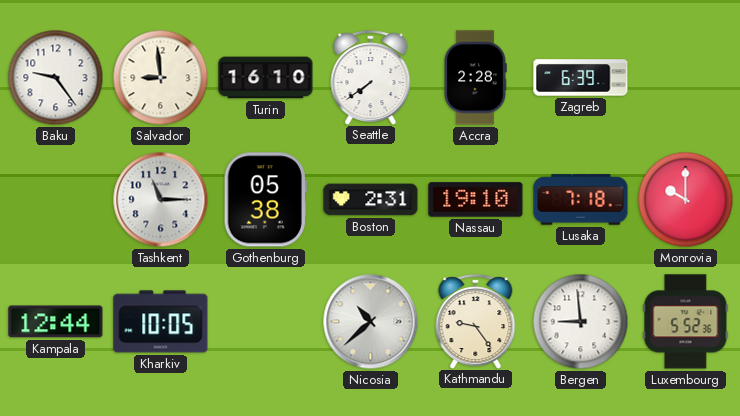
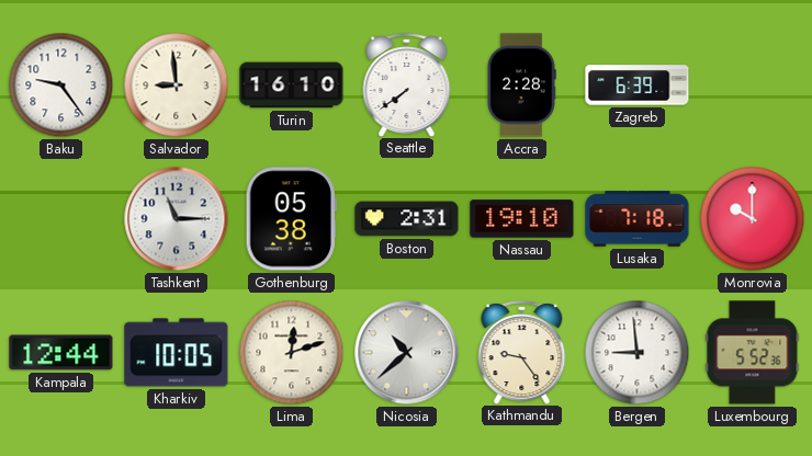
Lima: none -> 12:12
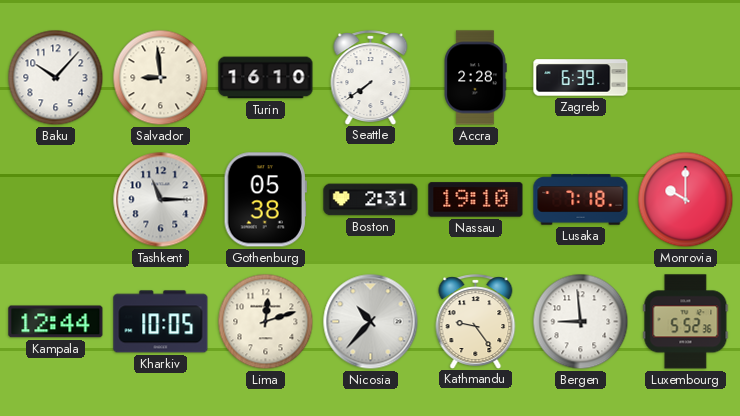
Baku: 9:24 -> 10:07
Nicosia: 10:38 -> 10:37
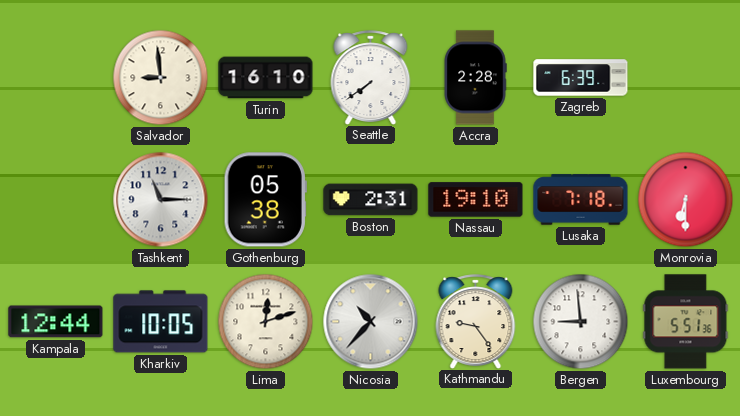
Baku: 10:07 -> none
Monrovia: 10:00 -> 6:30
Luxembourg: 5:52 -> 5:51
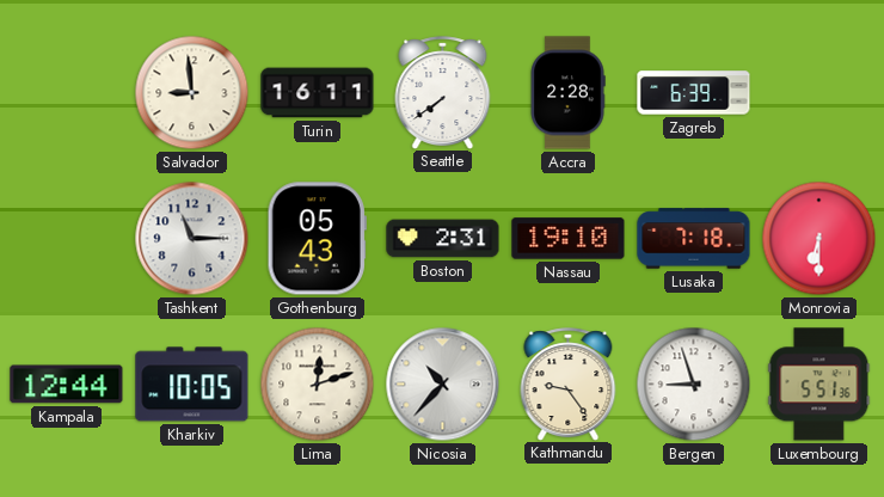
Turin: 16:10 -> 16:11
Gothenburg: 05:38 -> 05:43
Bergen: 8:59 -> 8:57
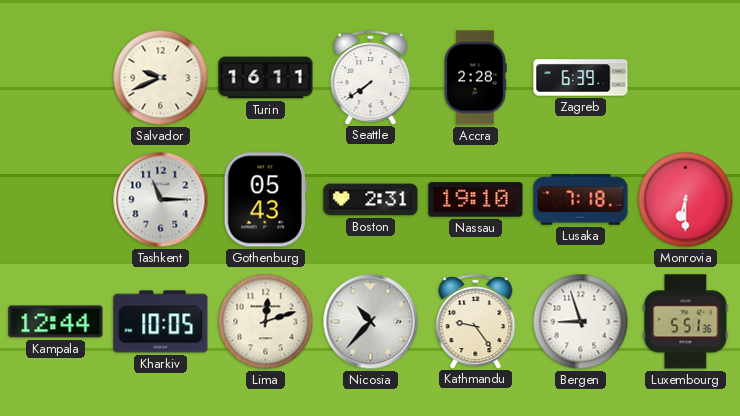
Salvador: 8:59 -> 9:41
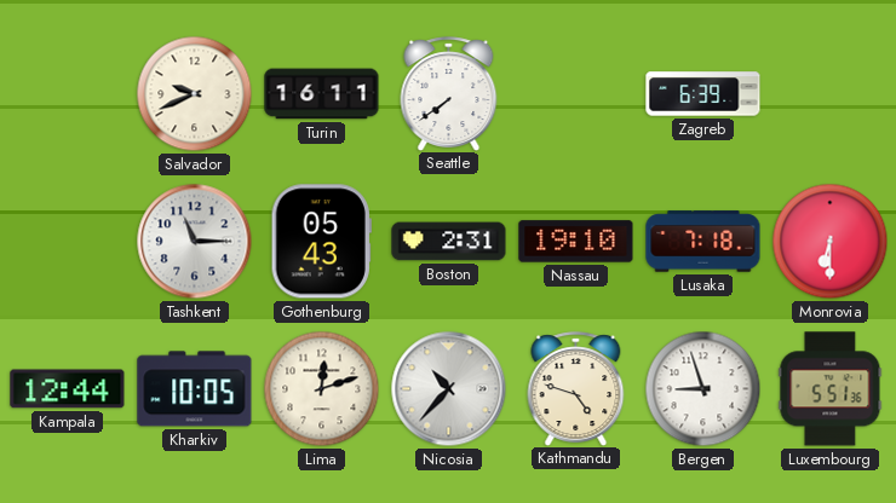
Accra: 2:28 -> none
Kathmandu: 9:24 -> 4:48
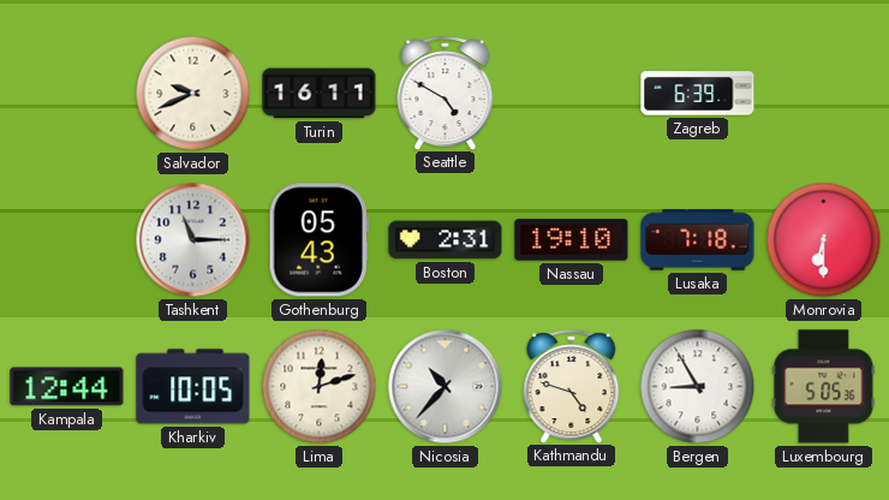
Seattle: 7:39 -> 4:50
Bergen: 8:57 -> 8:55
Luxembourg: 5:51 -> 5:05
